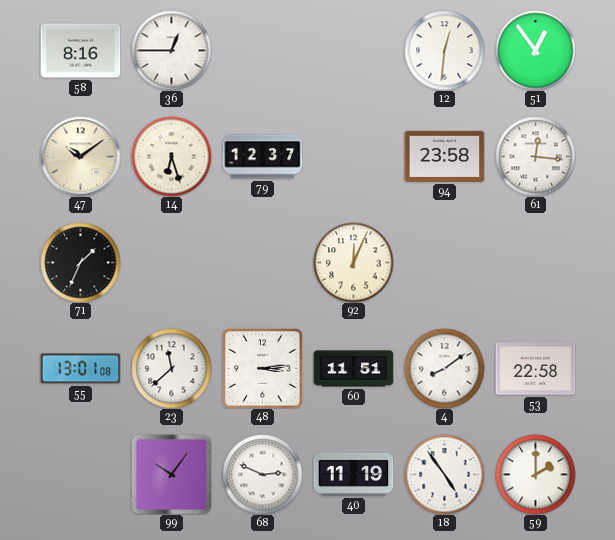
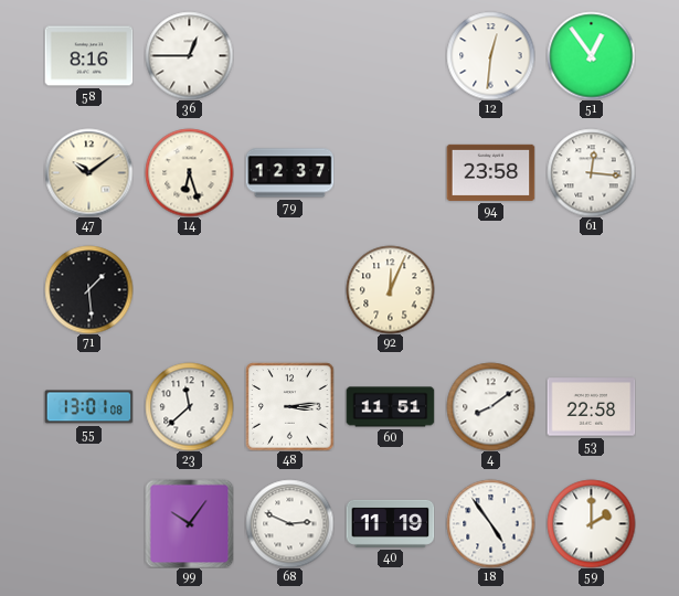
71: 1:34 -> 1:29
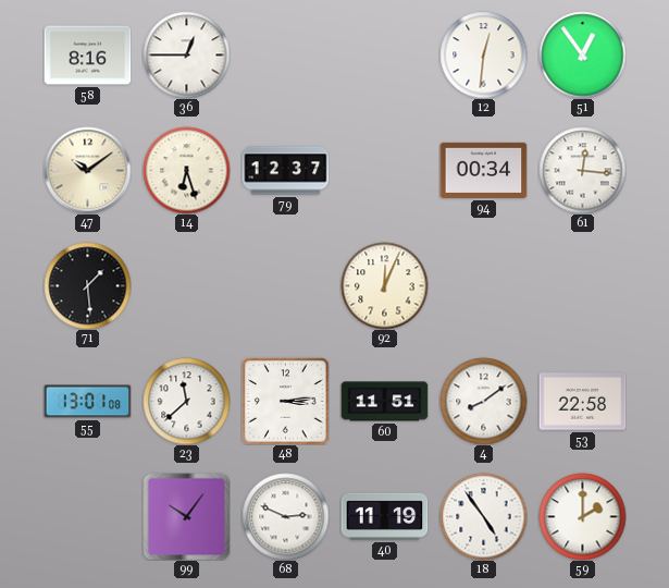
94: 23:58 -> 00:34
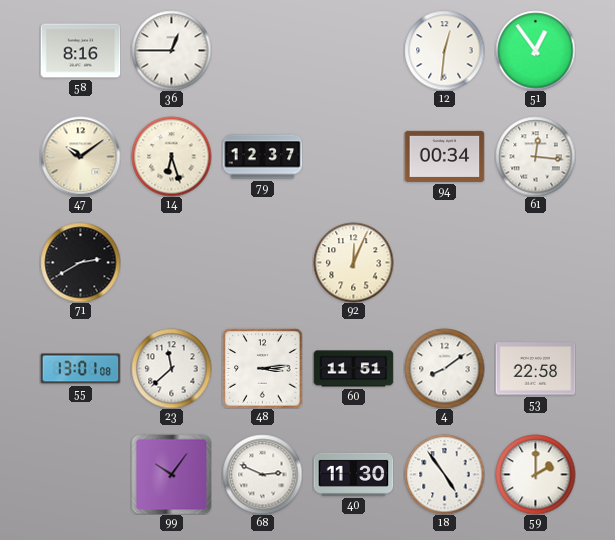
71: 1:29 -> 2:40
40: 11:19 -> 11:30
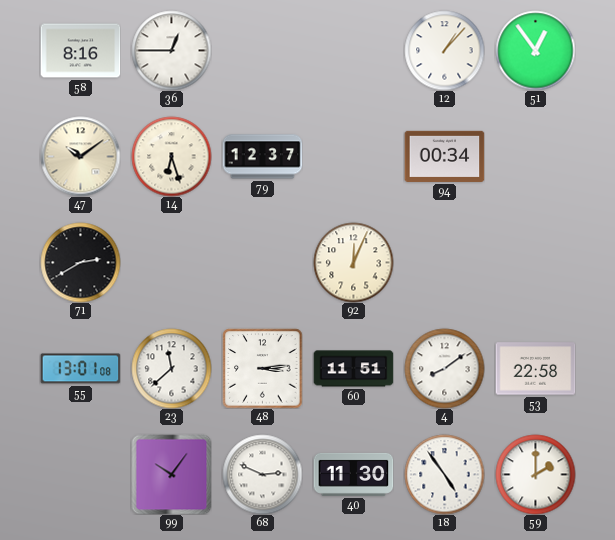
12: 12:31 -> 1:07
61: 12:16 -> none
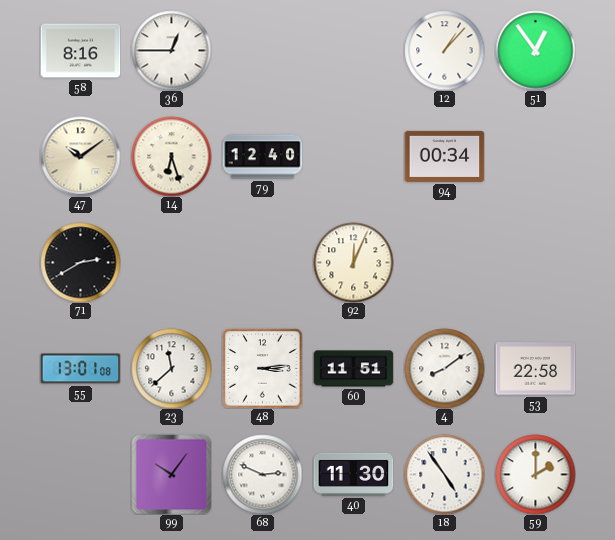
79: 12:37 -> 12:40
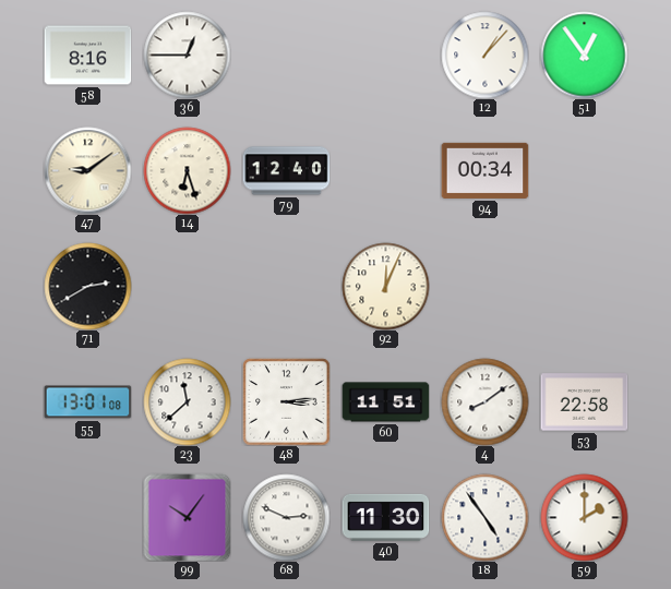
47: 10:09 -> 9:09
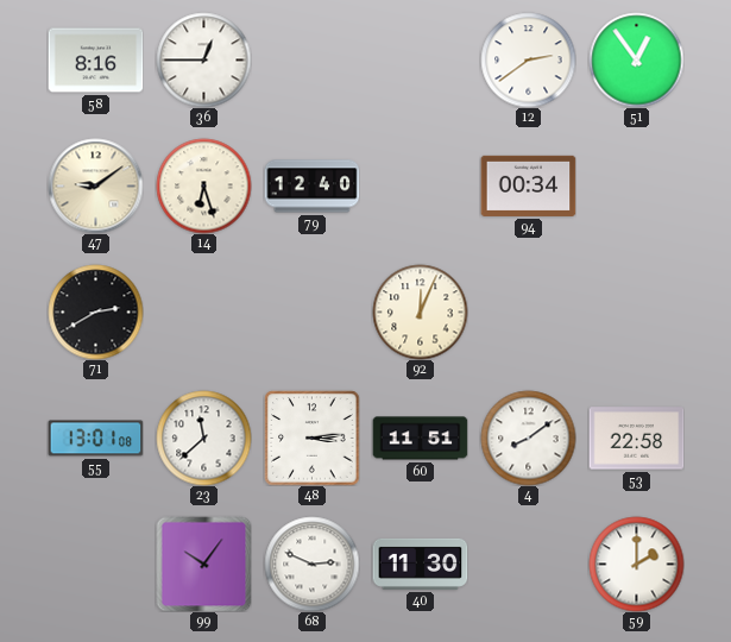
12: 1:07 -> 2:39
18: 4:54 -> none
